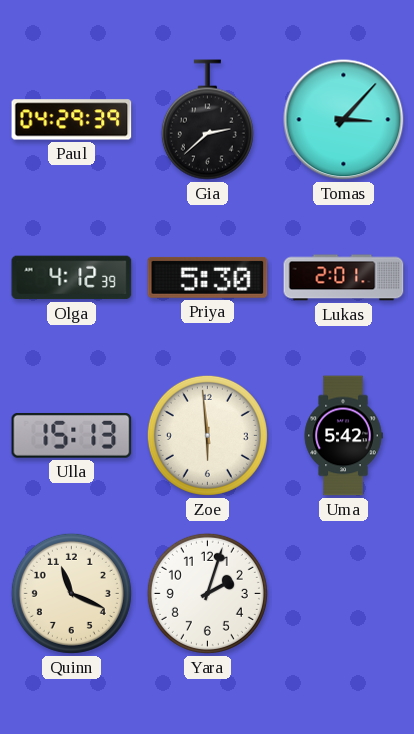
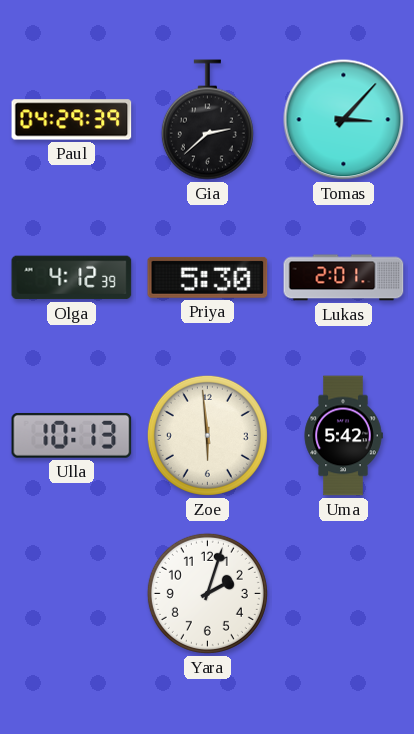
Ulla: 15:13 -> 10:13
Quinn: 11:19 -> none
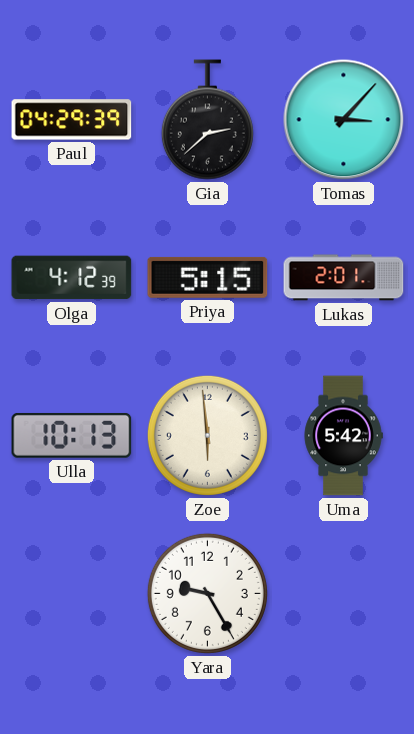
Priya: 5:30 -> 5:15
Yara: 2:03 -> 9:25
